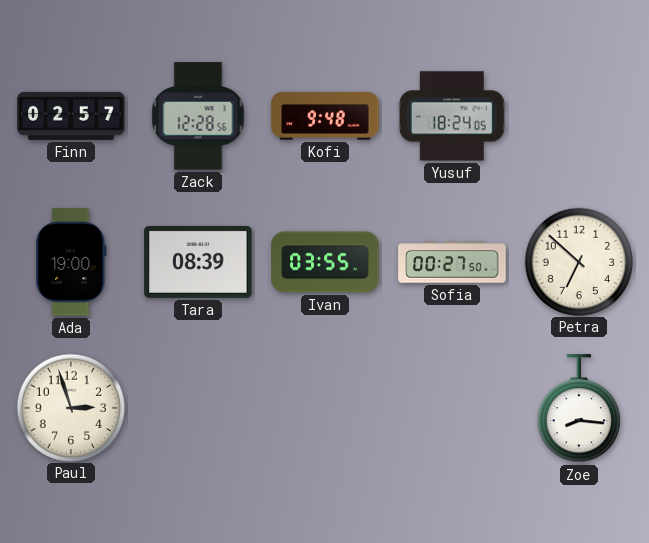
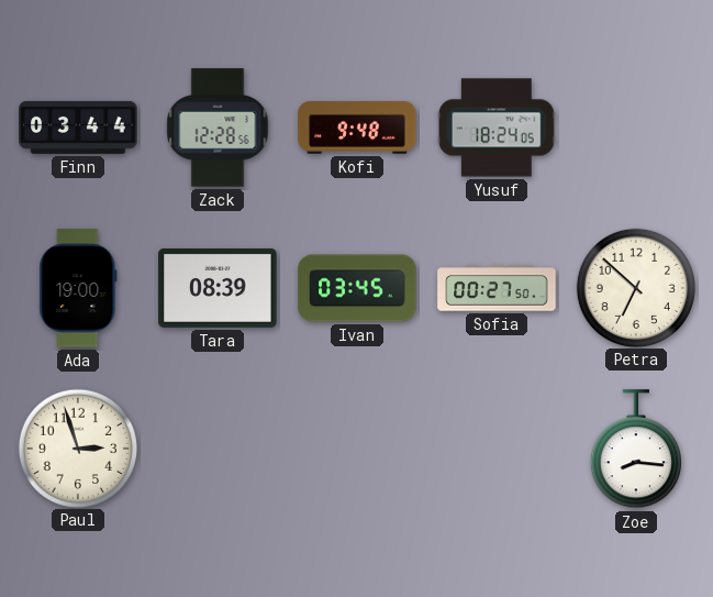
Finn: 02:57 -> 03:44
Ivan: 03:55 -> 03:45
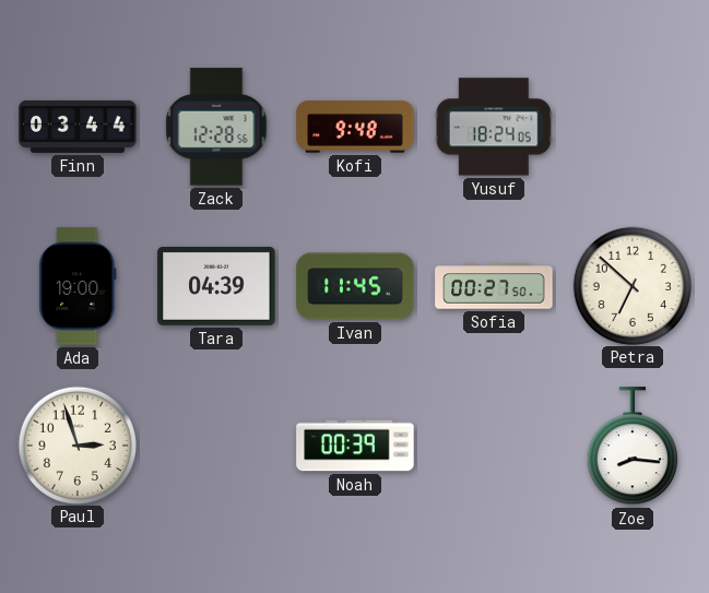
Tara: 08:39 -> 04:39
Ivan: 03:45 -> 11:45
Noah: none -> 00:39
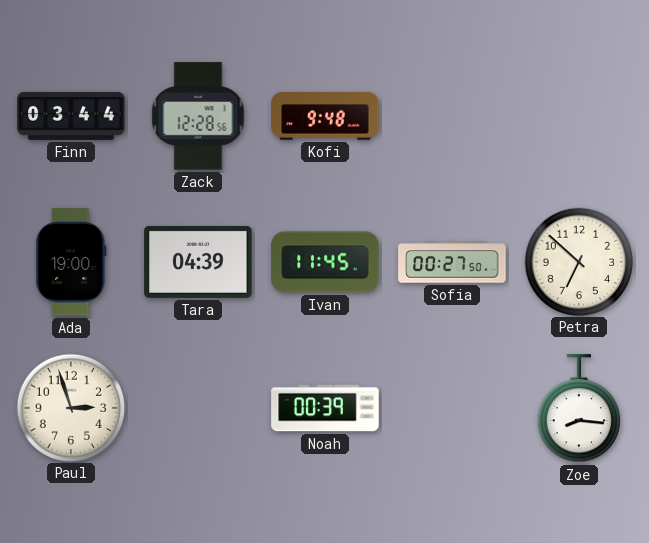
Yusuf: 18:24 -> none
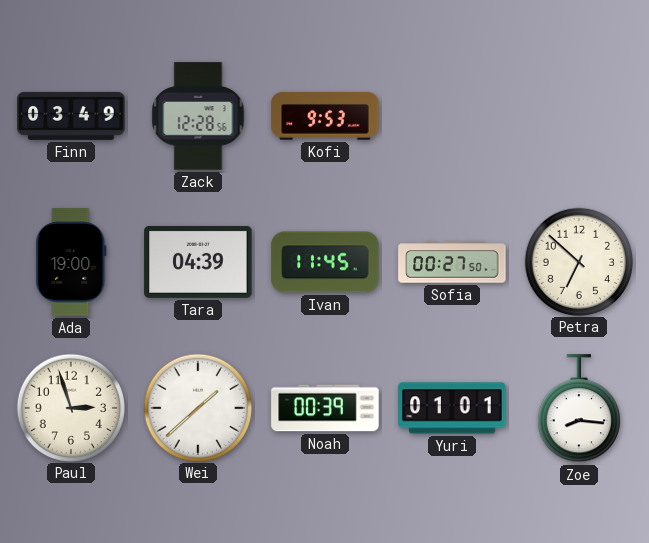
Finn: 03:44 -> 03:49
Kofi: 9:48 -> 9:53
Wei: none -> 1:38
Yuri: none -> 01:01
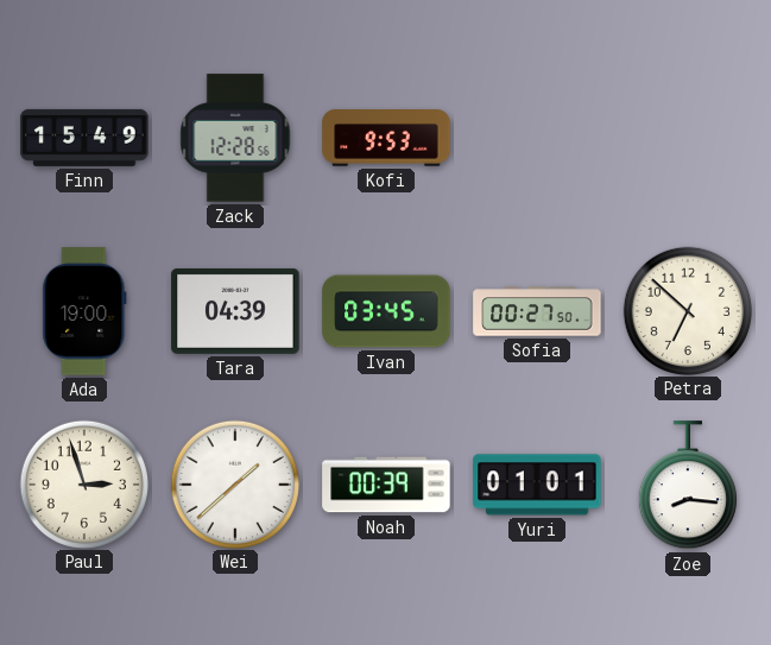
Finn: 03:49 -> 15:49
Ivan: 11:45 -> 03:45
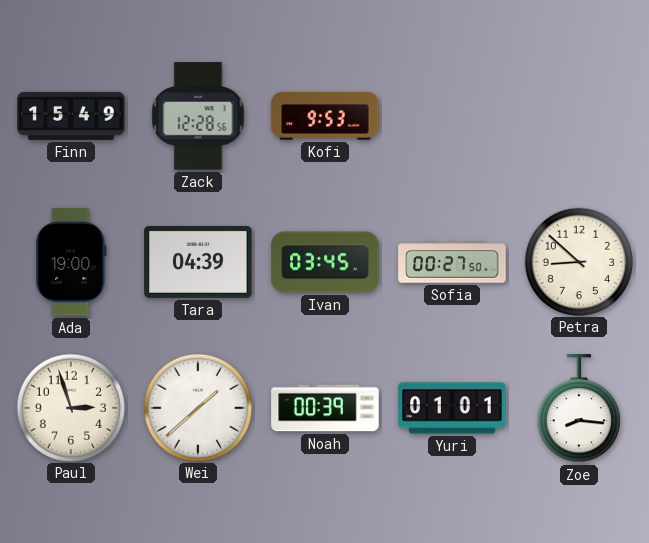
Petra: 6:52 -> 8:52
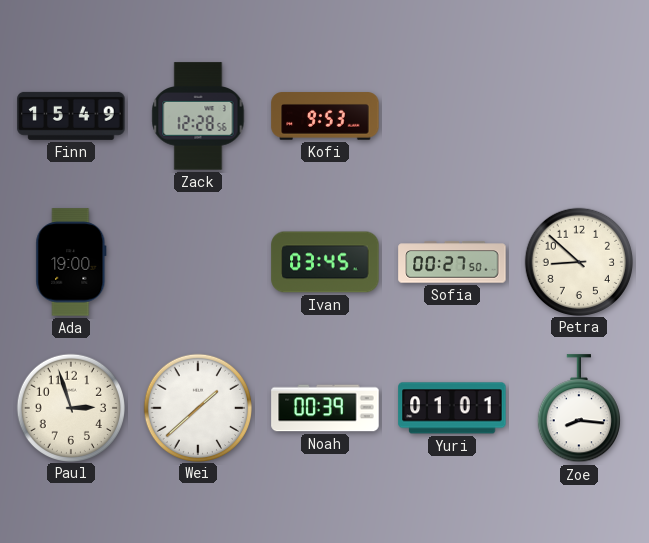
Tara: 04:39 -> none
